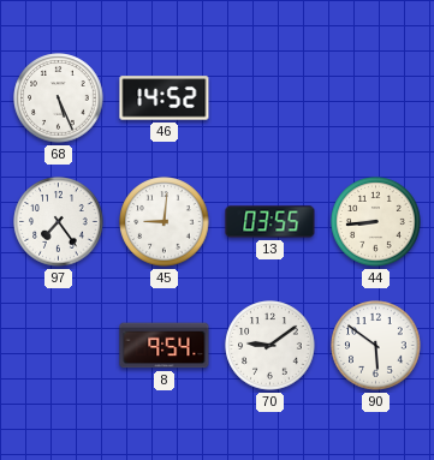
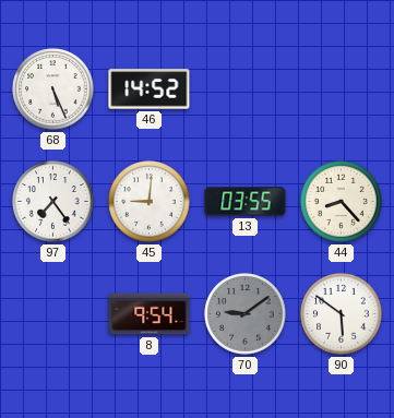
44: 8:44 -> 8:23
70 dial: white -> grey
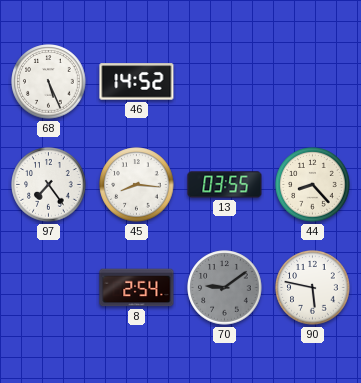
45: 9:01 -> 8:16
8: 9:54 -> 2:54
90: 5:51 -> 5:47
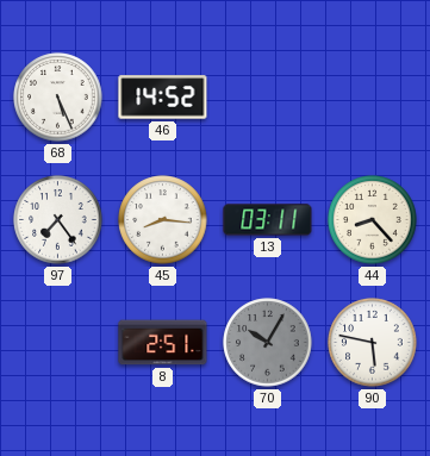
13: 03:55 -> 03:11
8: 2:54 -> 2:51
70: 9:09 -> 10:05
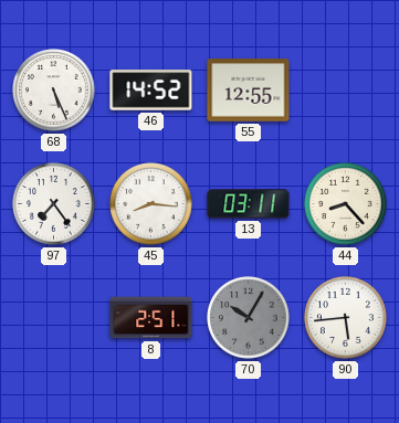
55: none -> 12:55
90: 5:47 -> 5:44
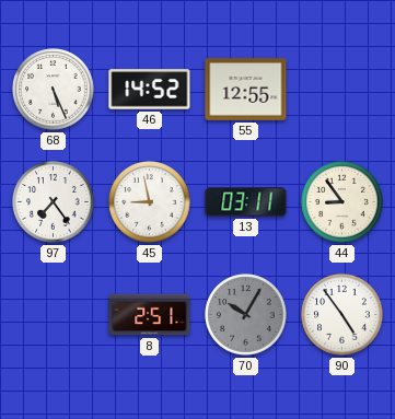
45: 8:16 -> 8:58
44: 8:23 -> 8:54
90: 5:44 -> 4:54
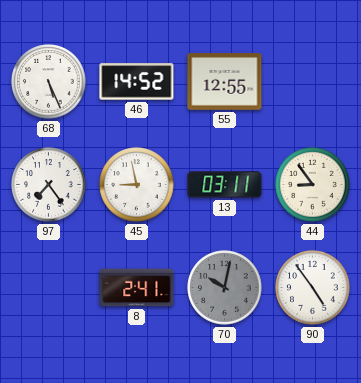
8: 2:51 -> 2:41
70: 10:05 -> 10:02
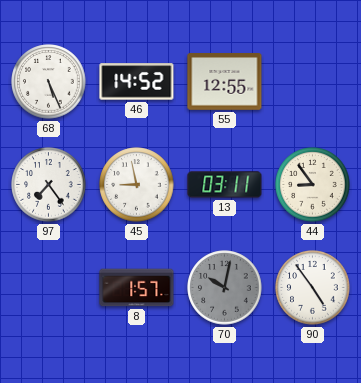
8: 2:41 -> 1:57
